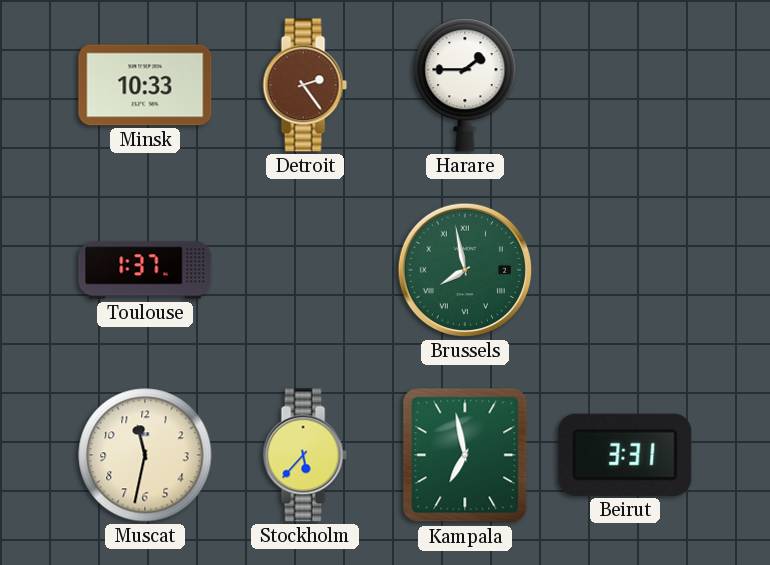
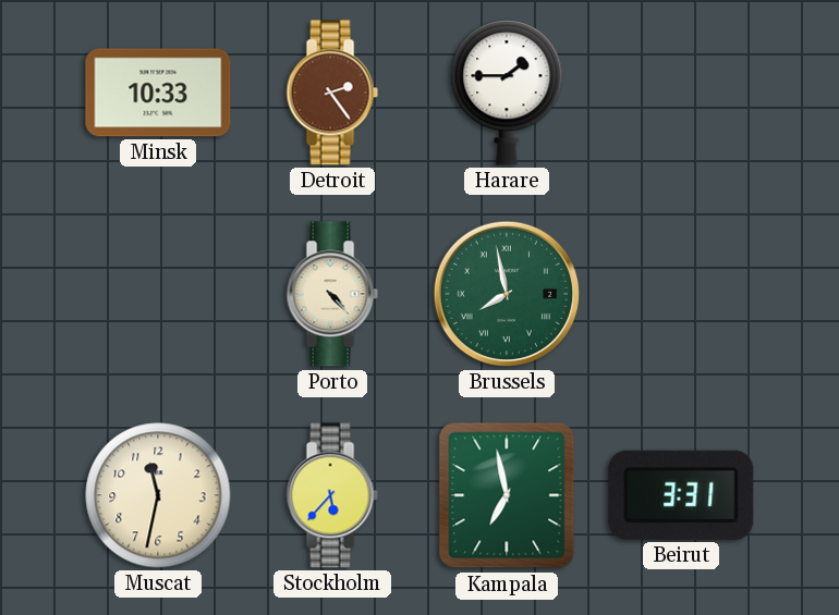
Toulouse: 1:37 -> none
Porto: none -> 4:23
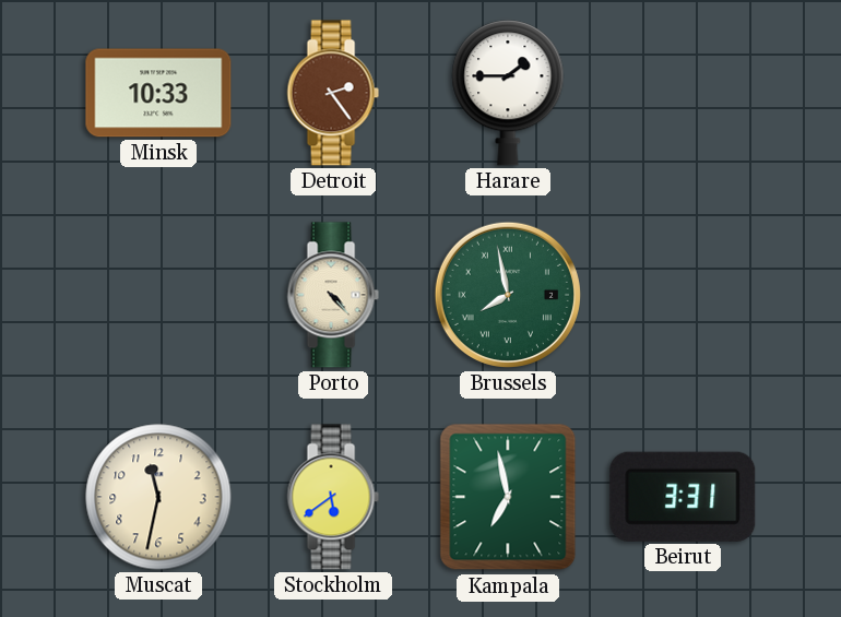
Stockholm: 5:37 -> 5:39
